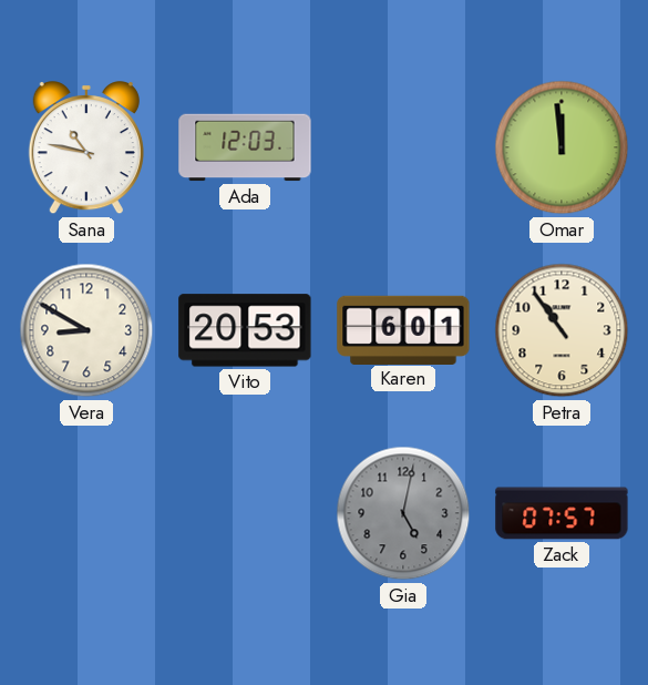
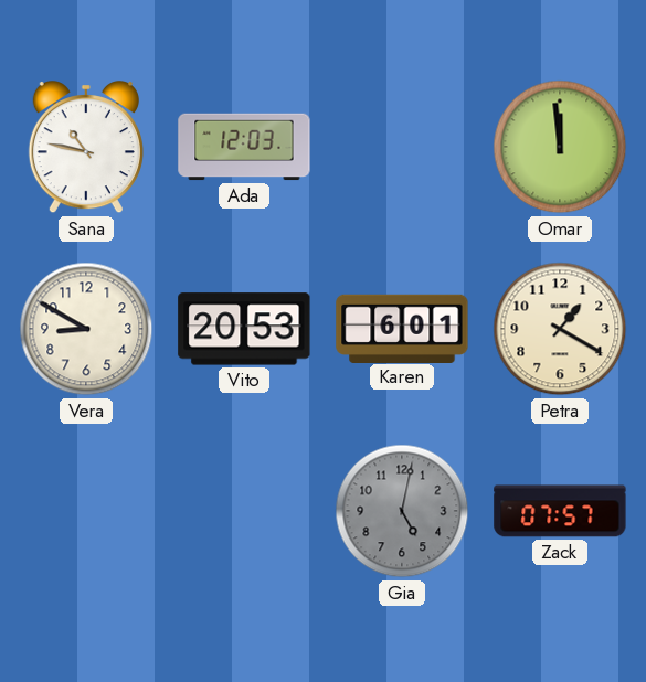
Petra: 10:54 -> 1:20
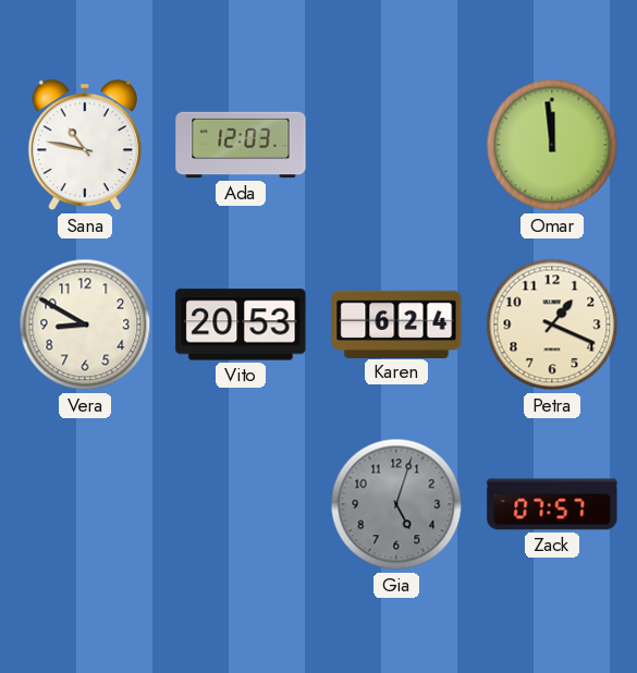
Karen: 6:01 -> 6:24
Petra: 1:20 -> 1:19
Gia: 5:02 -> 5:03
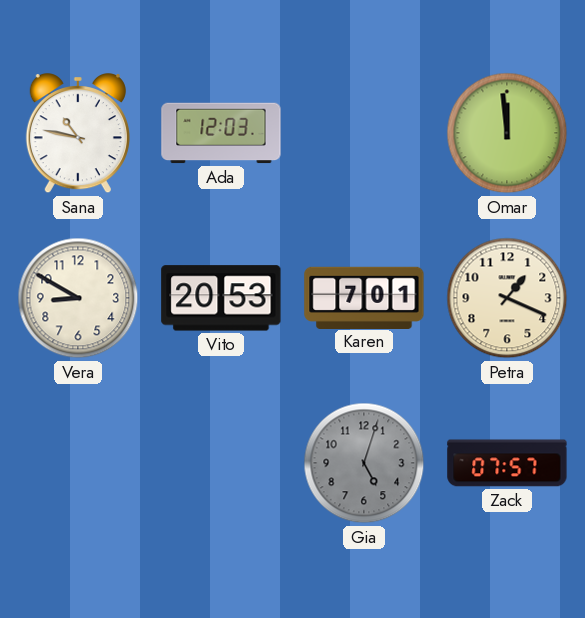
Karen: 6:24 -> 7:01
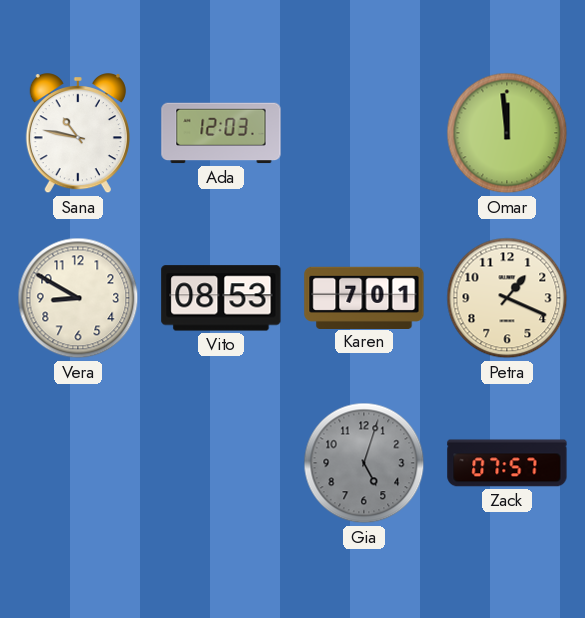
Vito: 20:53 -> 08:53
